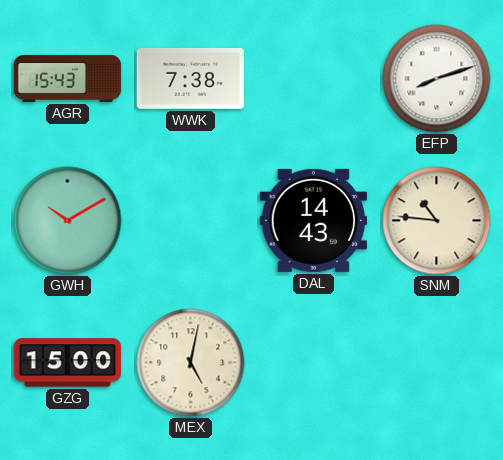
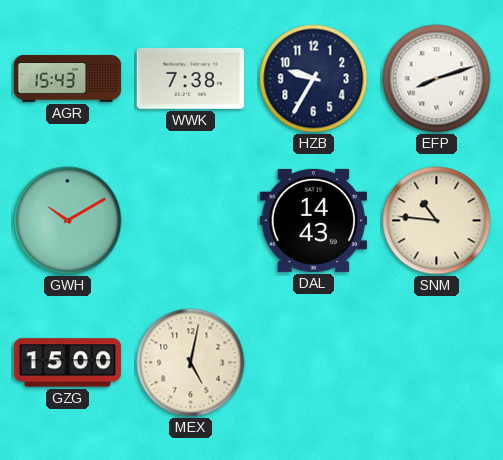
HZB: none -> 9:35
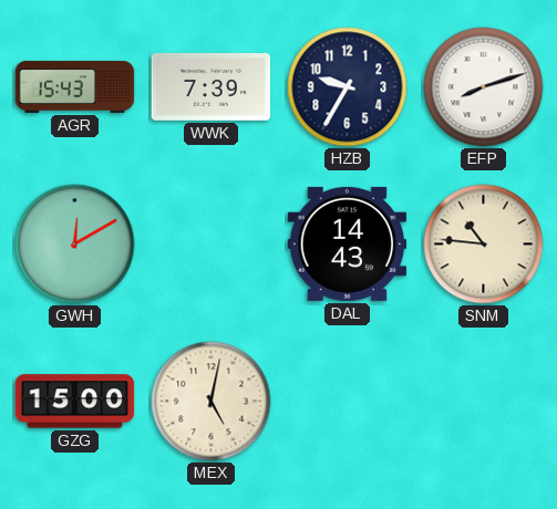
WWK: 7:38 -> 7:39
GWH: 10:10 -> 12:10
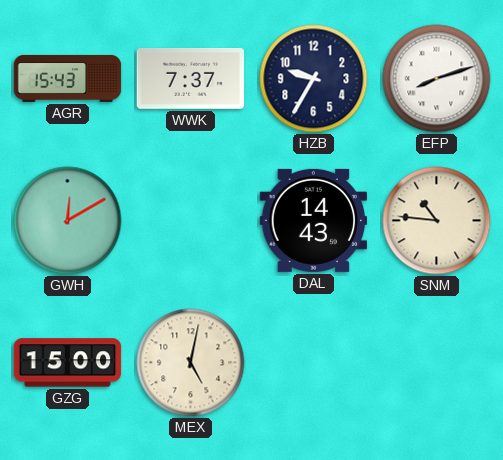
WWK: 7:39 -> 7:37
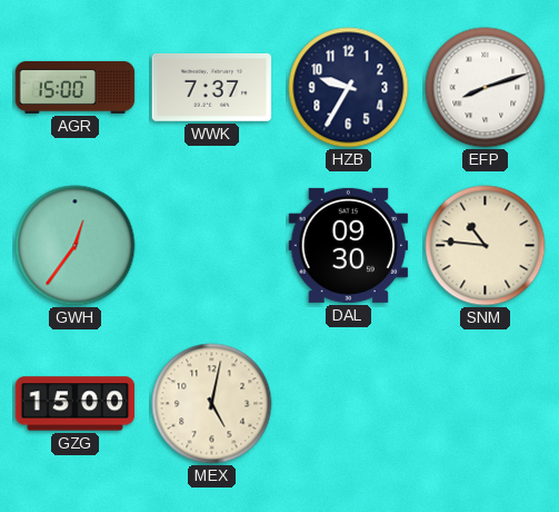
AGR: 15:43 -> 15:00
GWH: 12:10 -> 12:36
DAL: 14:43 -> 09:30
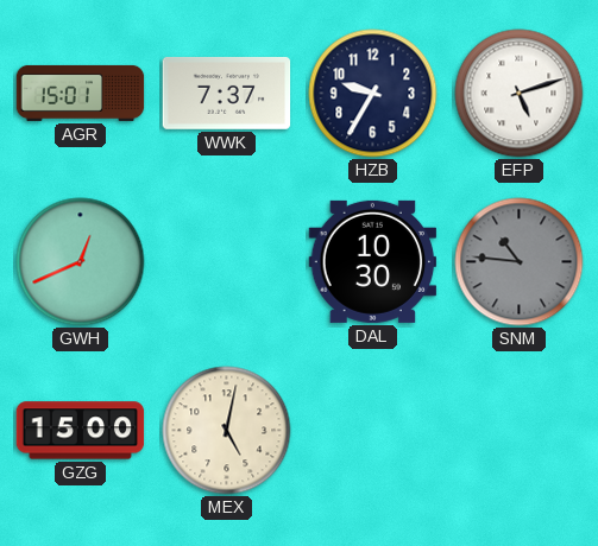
AGR: 15:00 -> 15:01
EFP: 8:12 -> 5:12
GWH: 12:36 -> 12:41
DAL: 09:30 -> 10:30
SNM dial: cream -> grey
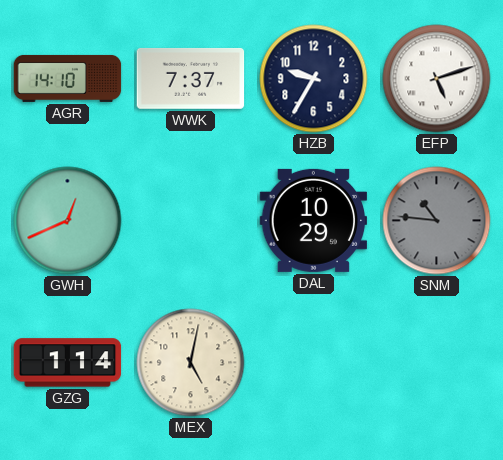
AGR: 15:01 -> 14:10
DAL: 10:30 -> 10:29
GZG: 15:00 -> 1:14
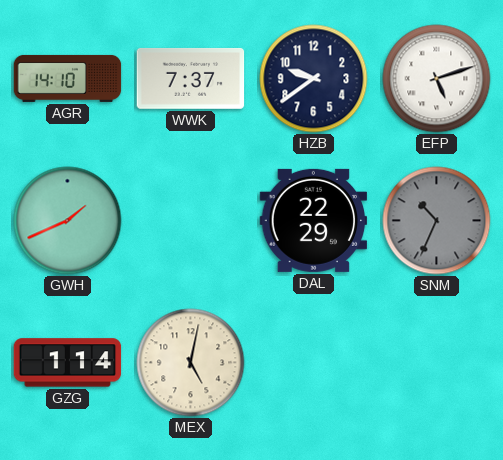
HZB: 9:35 -> 9:39
GWH: 12:41 -> 1:41
DAL: 10:29 -> 22:29
SNM: 10:46 -> 10:34
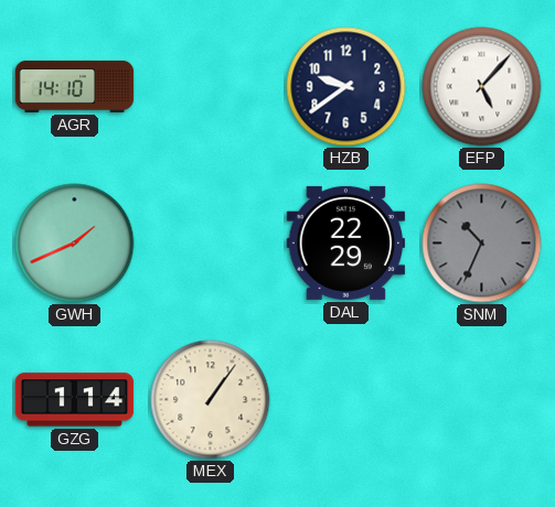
WWK: 7:37 -> none
EFP: 5:12 -> 5:07
MEX: 5:02 -> 1:06
